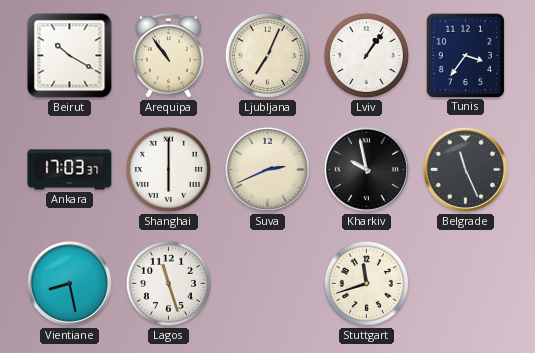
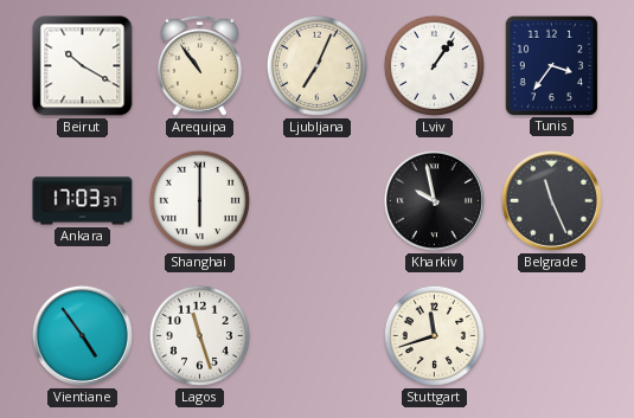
Suva: 2:41 -> none
Vientiane: 8:28 -> 4:54
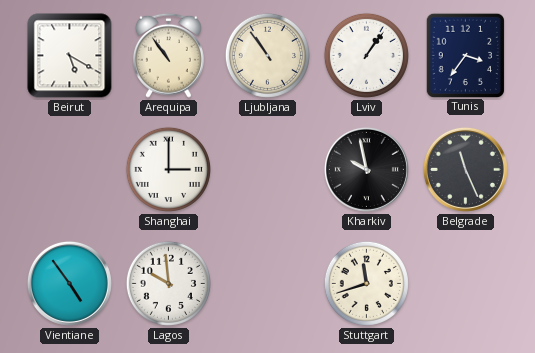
Beirut: 10:20 -> 5:20
Ljubljana: 7:04 -> 10:54
Ankara: 17:03 -> none
Shanghai: 6:00 -> 3:00
Lagos: 11:27 -> 9:59
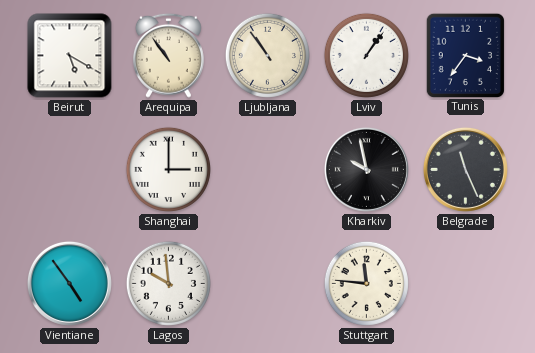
Stuttgart: 11:42 -> 11:46
